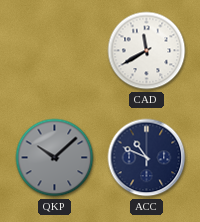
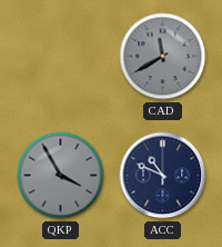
CAD dial: white -> grey
QKP: 10:08 -> 3:55
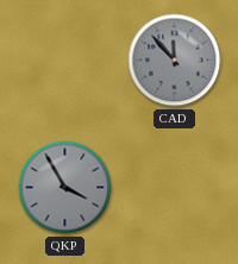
CAD: 11:40 -> 11:53
ACC: 10:49 -> none
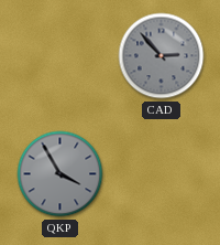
CAD: 11:53 -> 2:53
